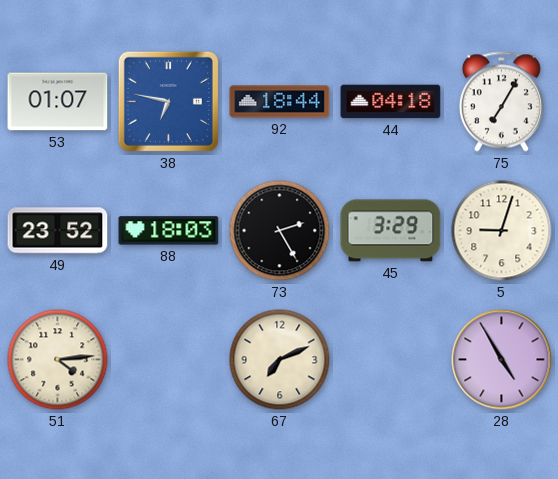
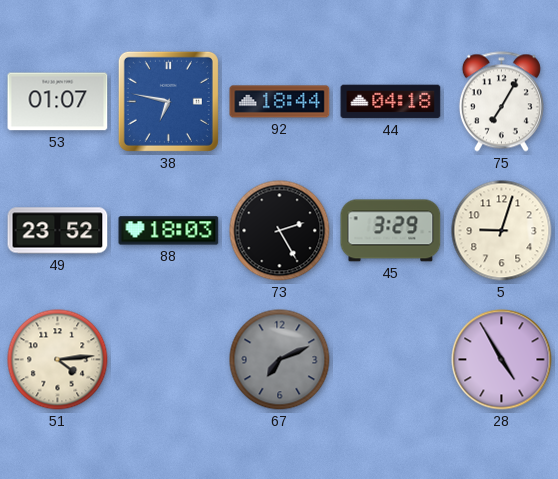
67 dial: cream -> grey
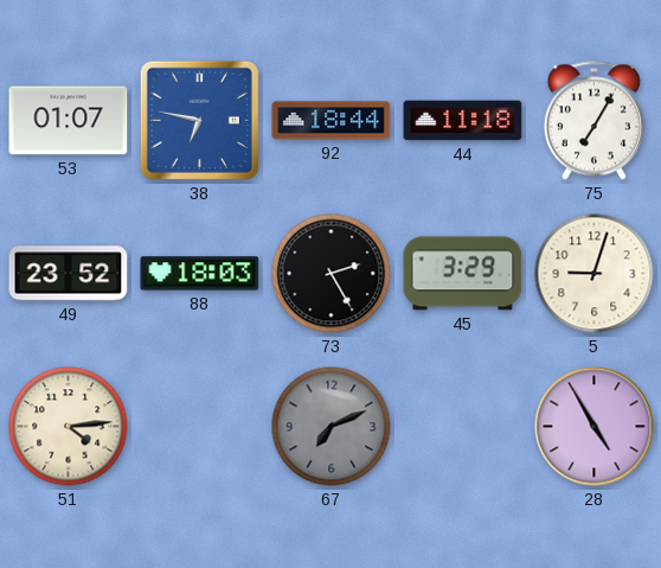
44: 04:18 -> 11:18
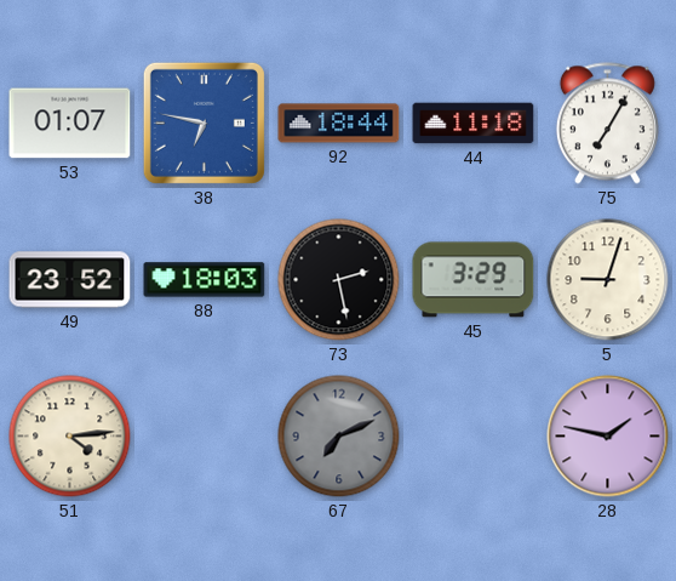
73: 2:25 -> 2:28
28: 4:55 -> 1:47
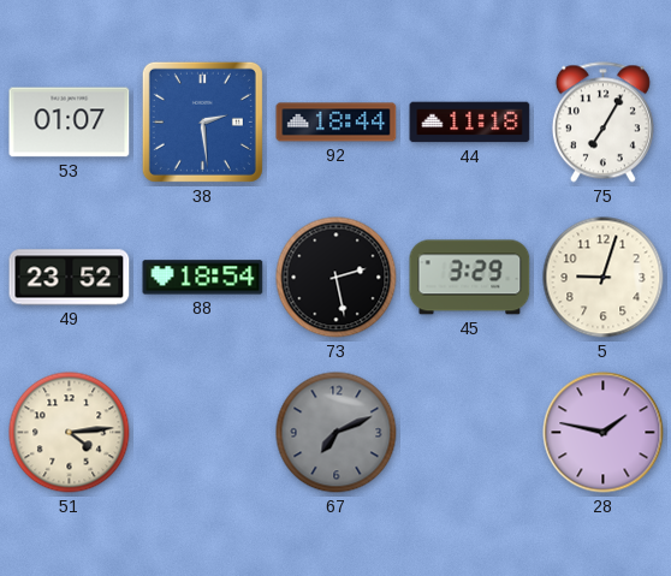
38: 6:47 -> 2:29
88: 18:03 -> 18:54
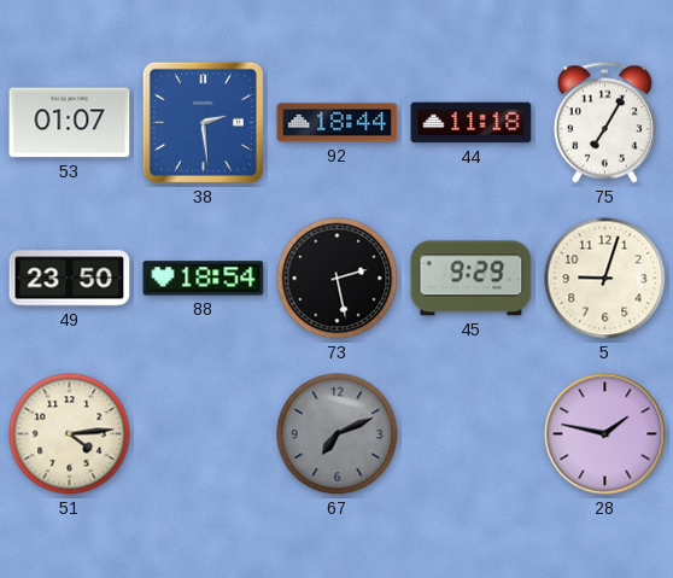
49: 23:52 -> 23:50
45: 3:29 -> 9:29
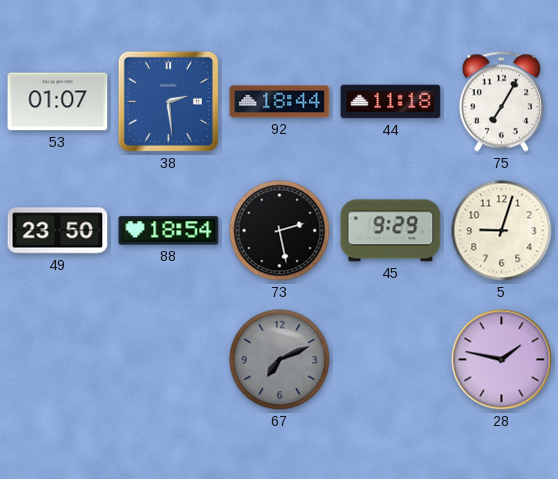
51: 4:14 -> none
